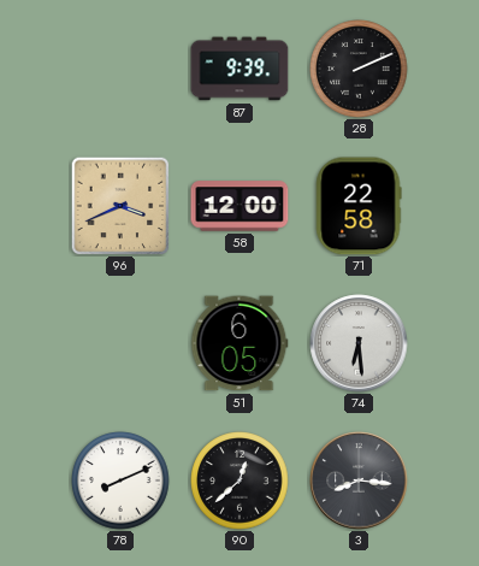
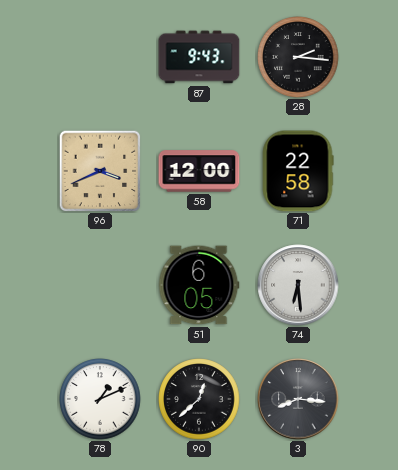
87: 9:39 -> 9:43
28: 2:11 -> 2:16
78: 8:11 -> 1:11
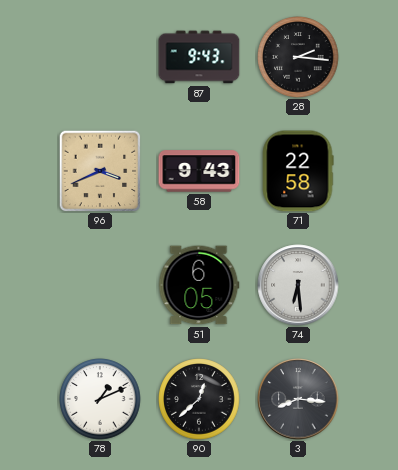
58: 12:00 -> 9:43
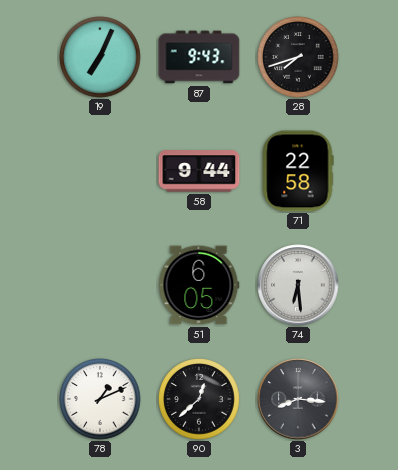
19: none -> 7:04
28: 2:16 -> 7:42
96: 3:41 -> none
58: 9:43 -> 9:44
